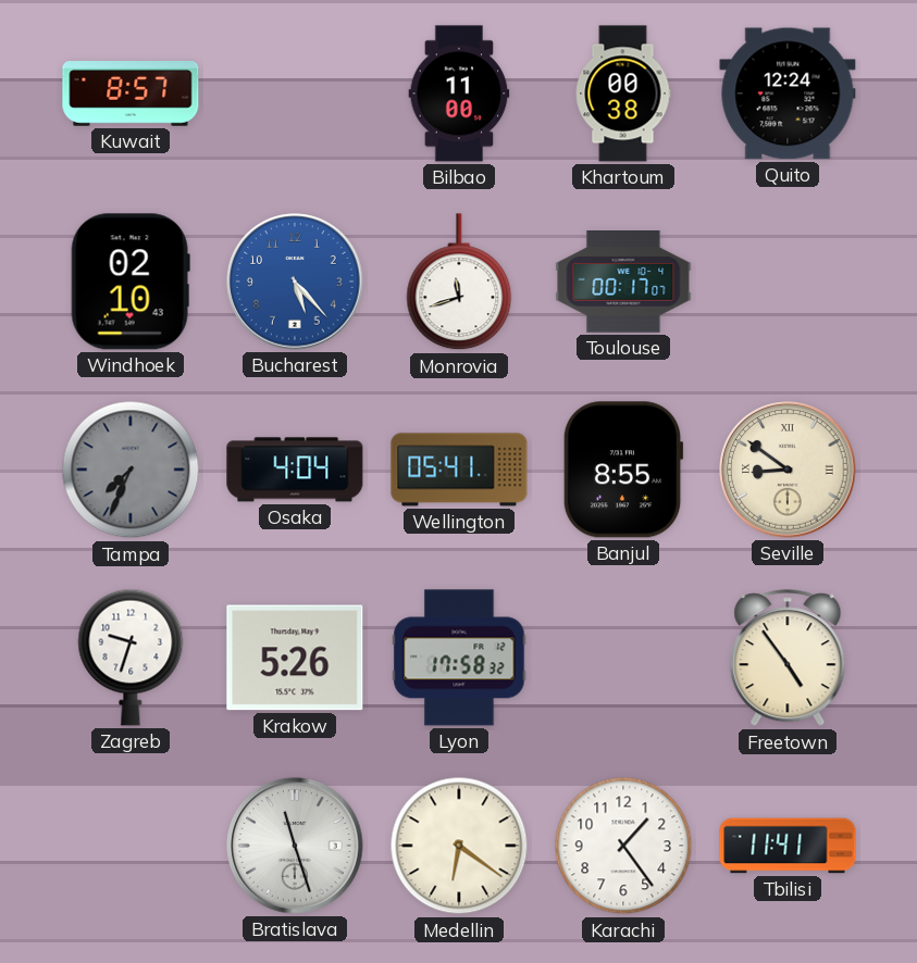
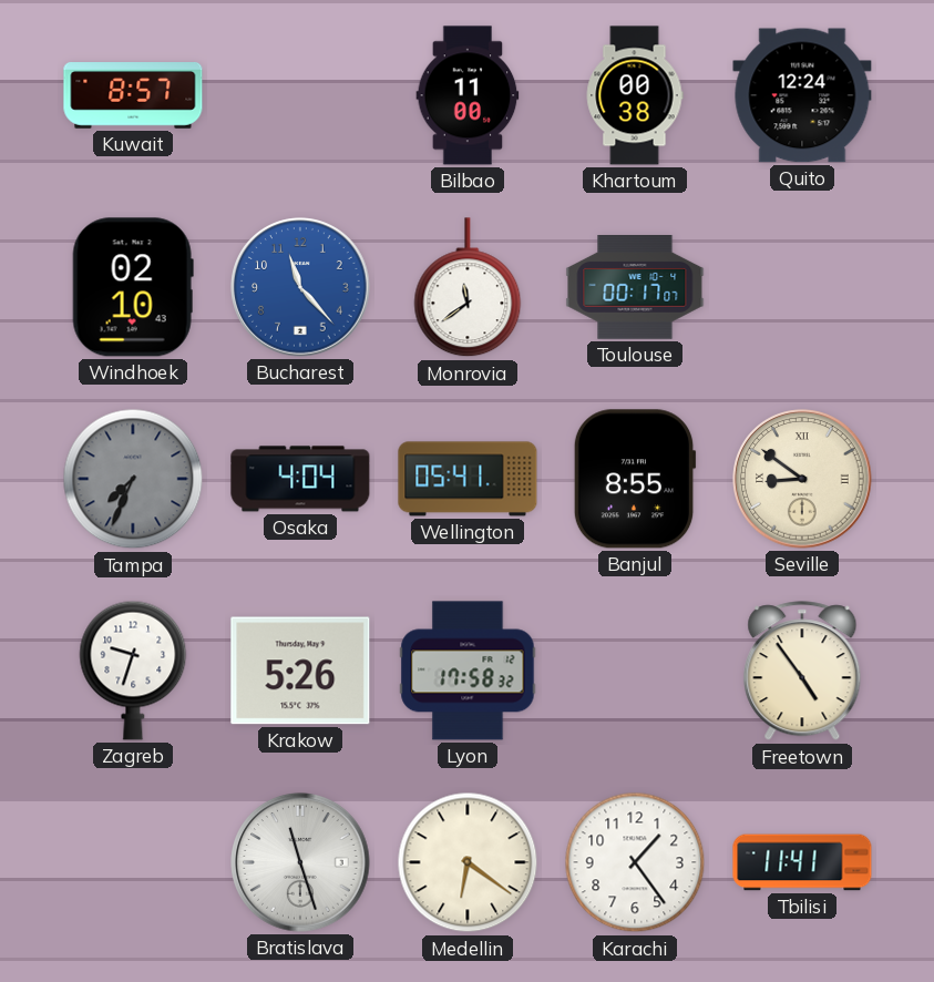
Bucharest: 5:23 -> 11:23
Monrovia: 11:42 -> 11:39
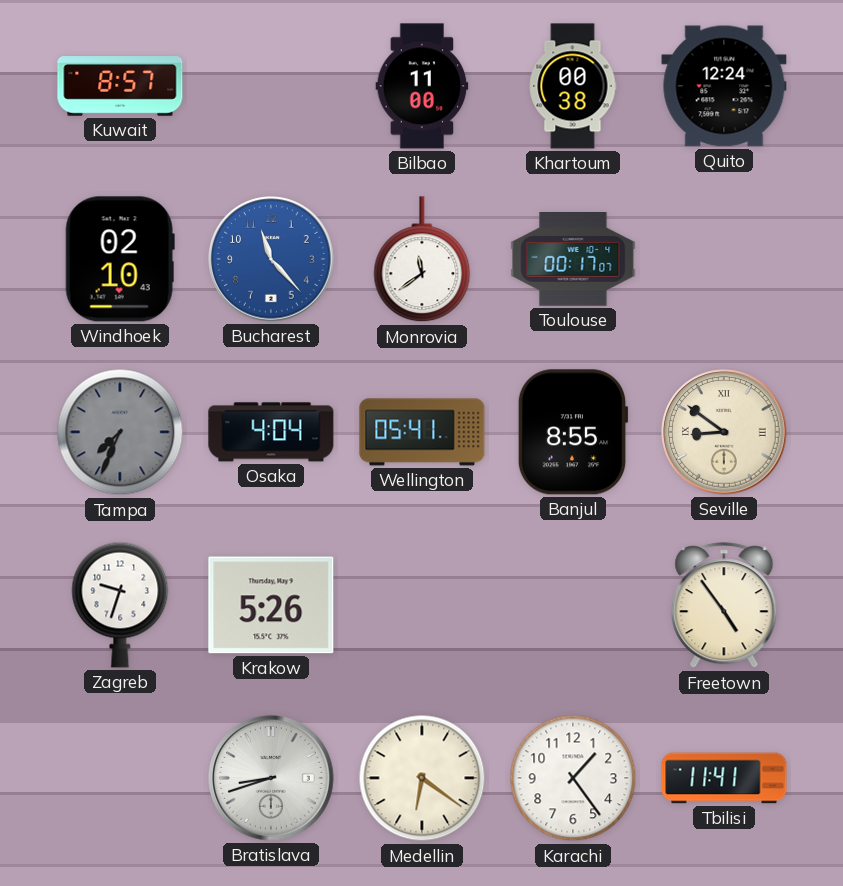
Lyon: 17:58 -> none
Bratislava: 11:27 -> 8:42
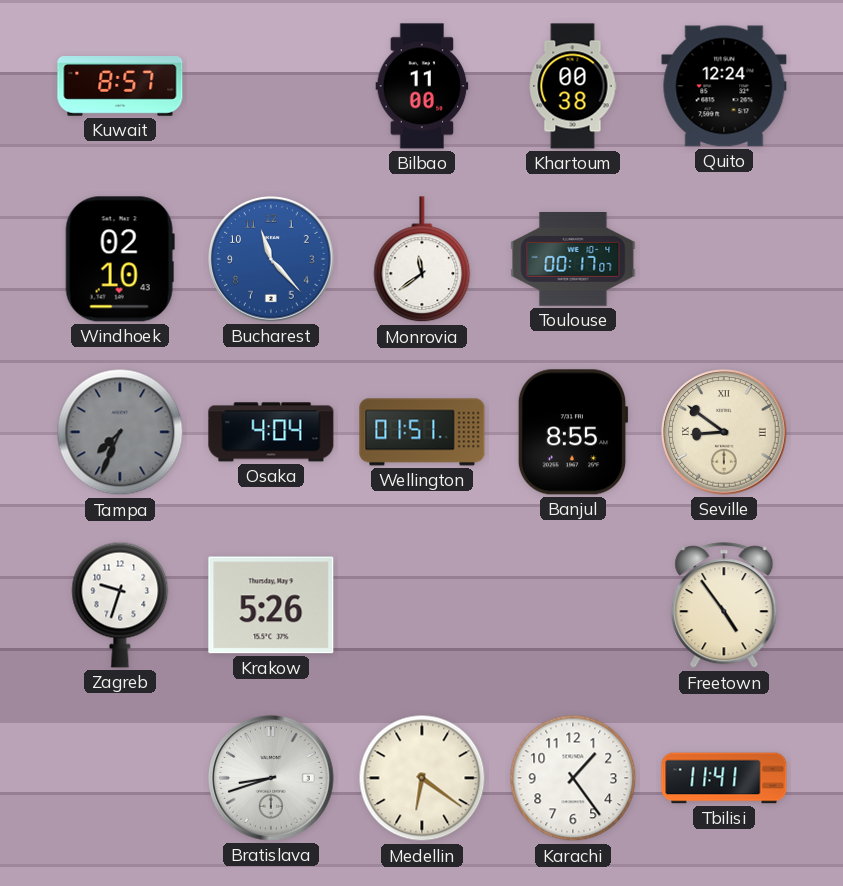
Wellington: 05:41 -> 01:51
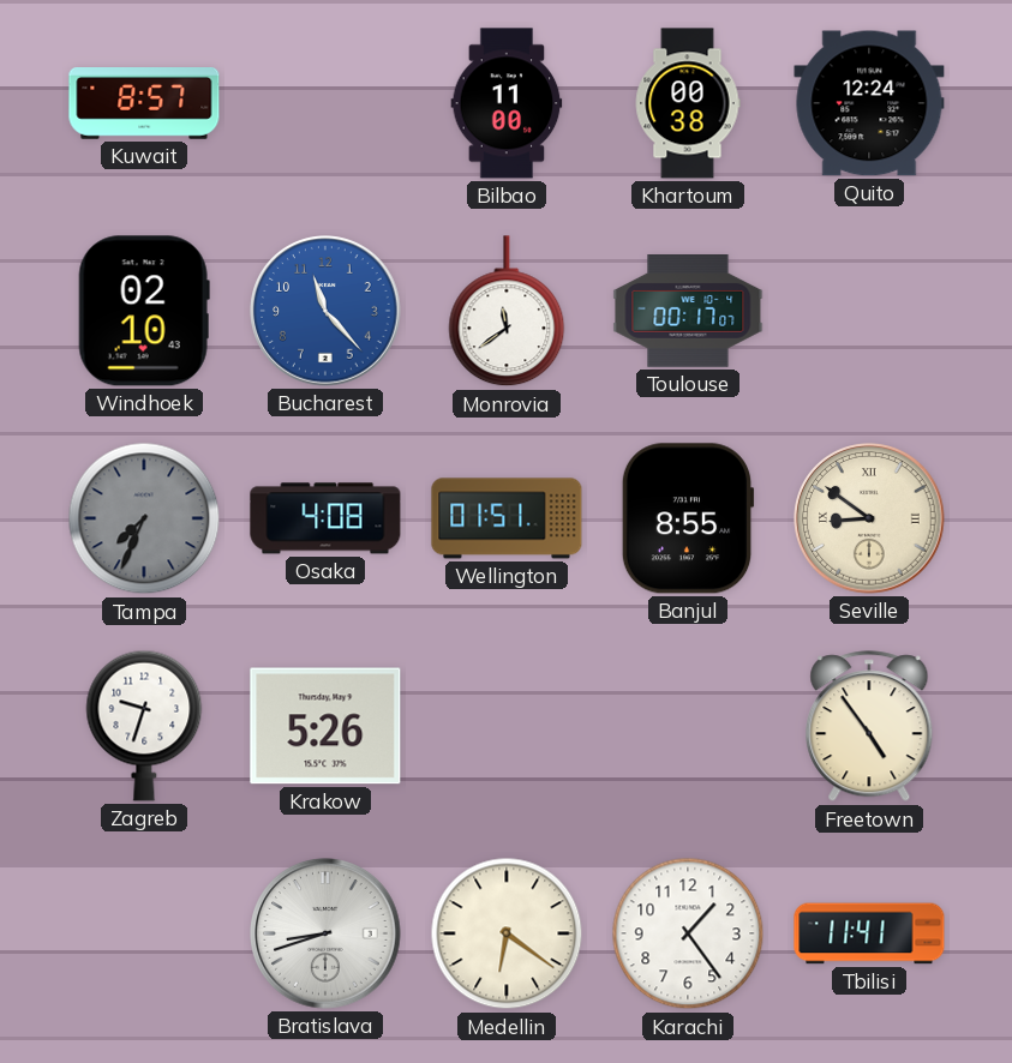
Osaka: 4:04 -> 4:08
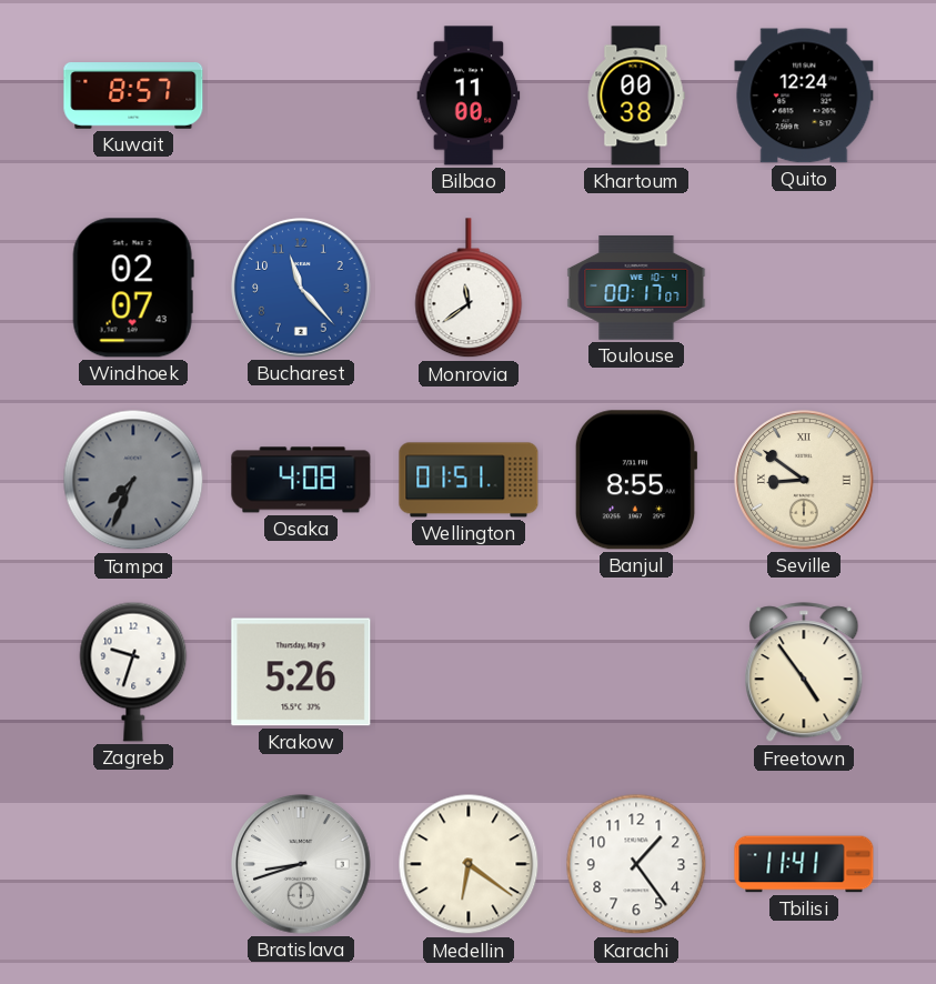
Windhoek: 02:10 -> 02:07
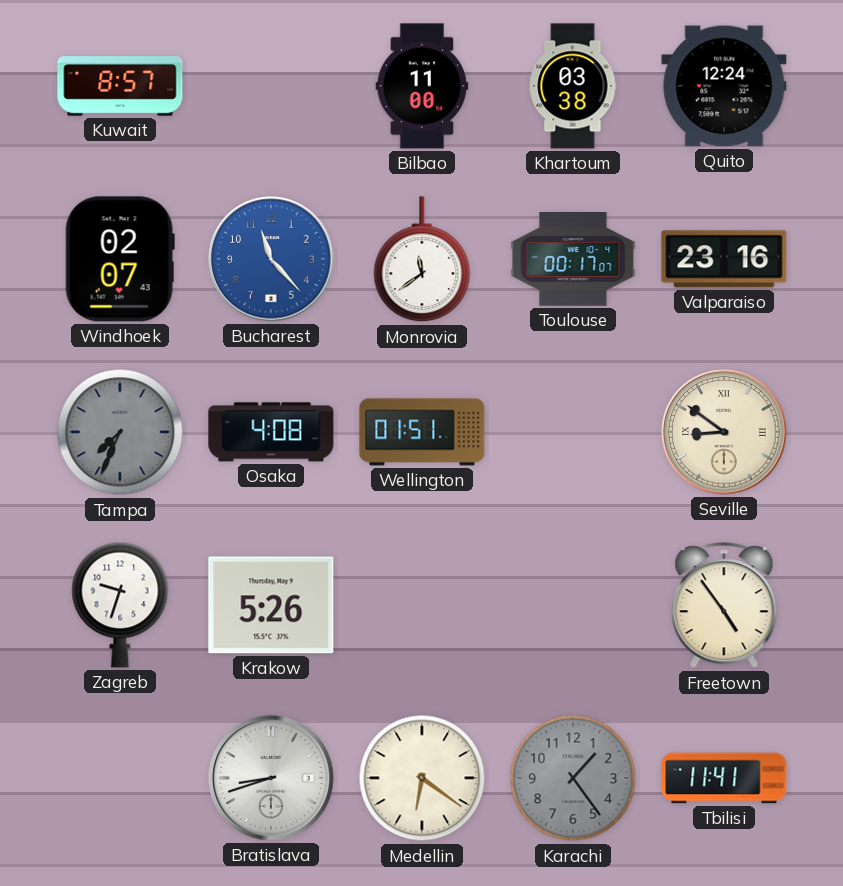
Khartoum: 00:38 -> 03:38
Valparaiso: none -> 23:16
Banjul: 8:55 -> none
Karachi dial: white -> grey
